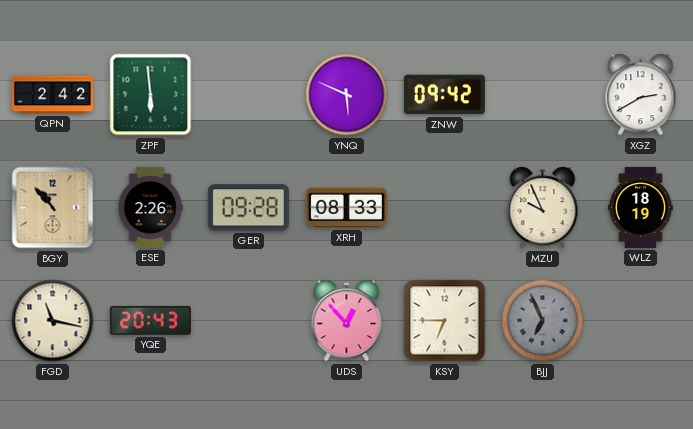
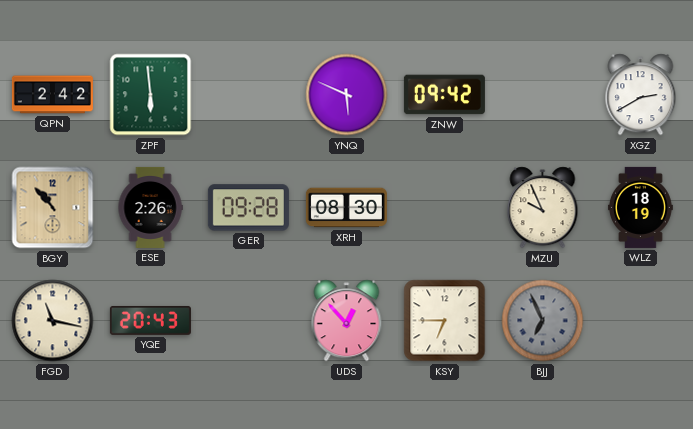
XRH: 08:33 -> 08:30
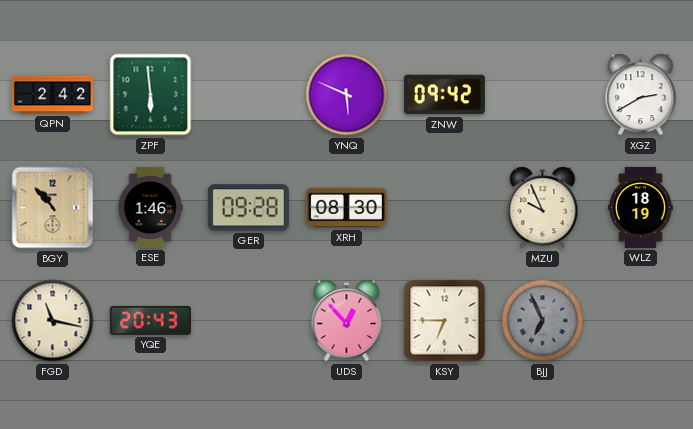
ESE: 2:26 -> 1:46
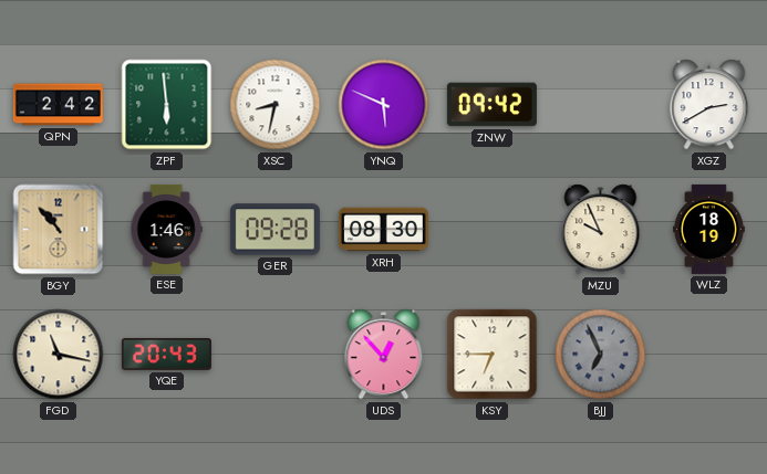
XSC: none -> 8:32
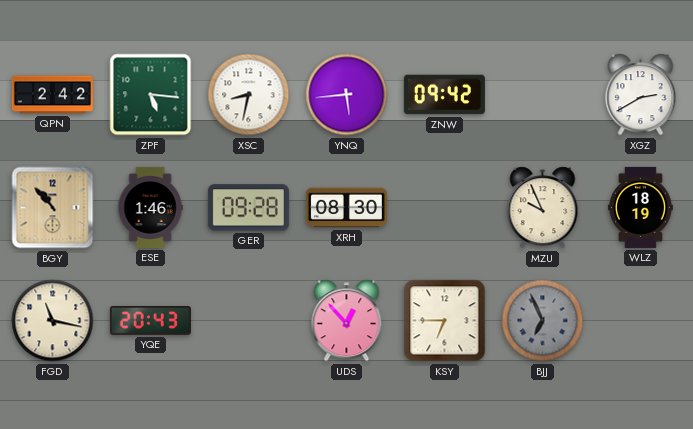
ZPF: 5:59 -> 5:16
YNQ: 5:49 -> 5:44
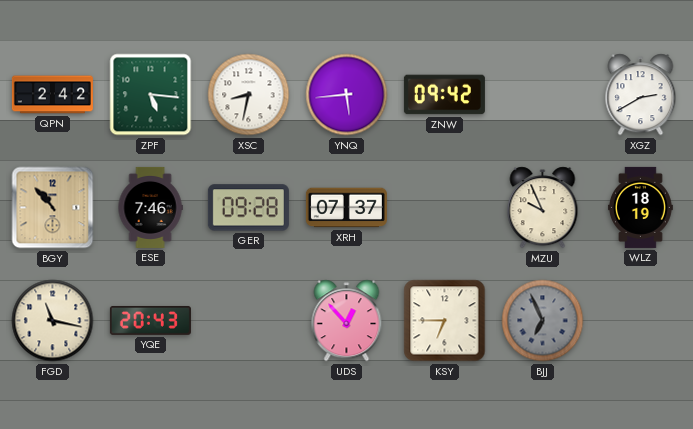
ESE: 1:46 -> 7:46
XRH: 08:30 -> 07:37
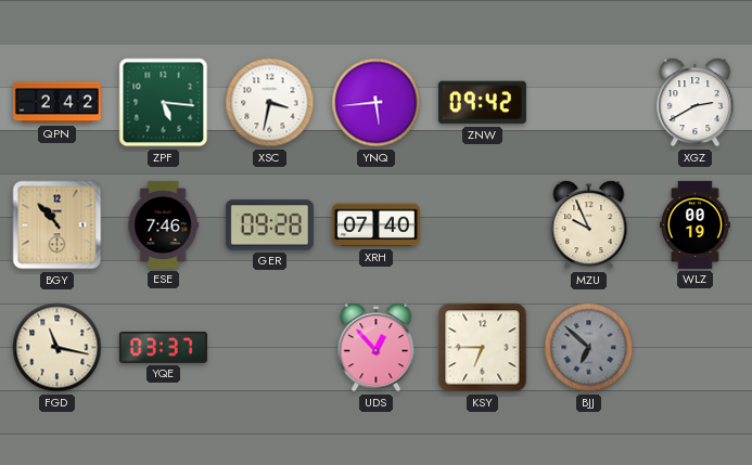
XSC: 8:32 -> 3:32
XRH: 07:37 -> 07:40
WLZ: 18:19 -> 00:19
YQE: 20:43 -> 03:37
BJJ: 6:56 -> 6:52
